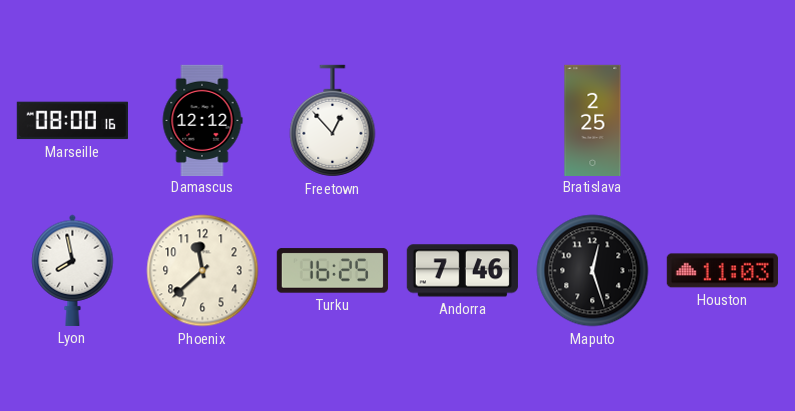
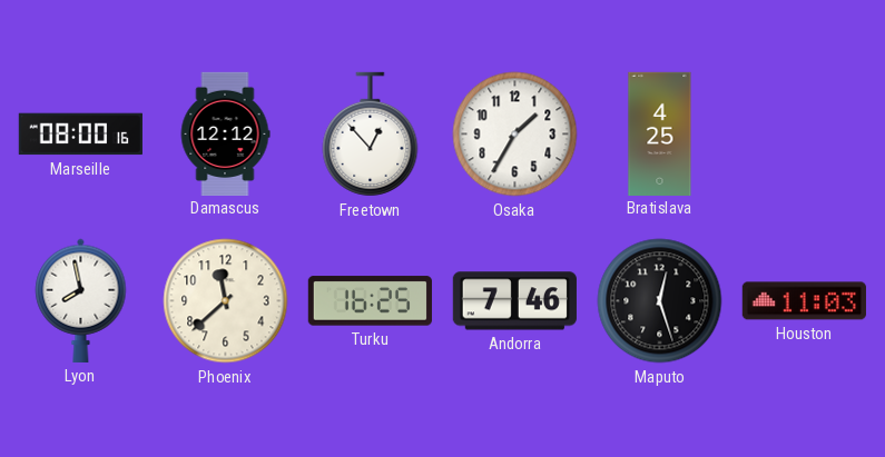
Osaka: none -> 1:35
Bratislava: 2:25 -> 4:25
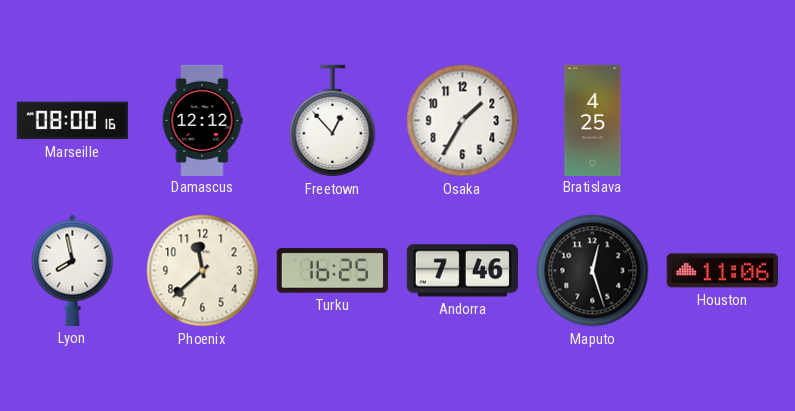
Houston: 11:03 -> 11:06
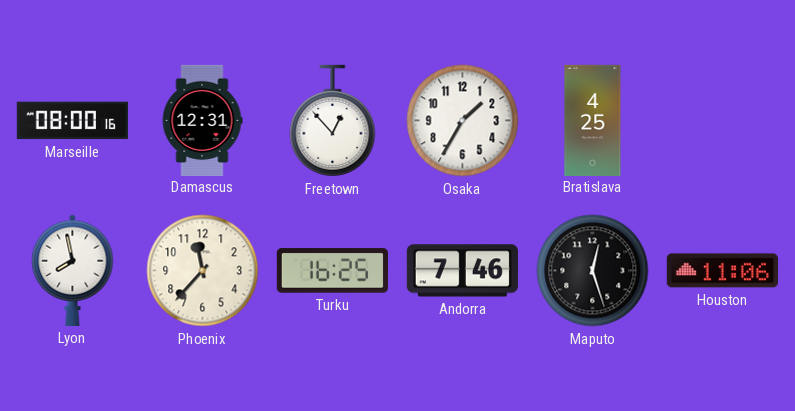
Damascus: 12:12 -> 12:31
Phoenix: 11:38 -> 11:37
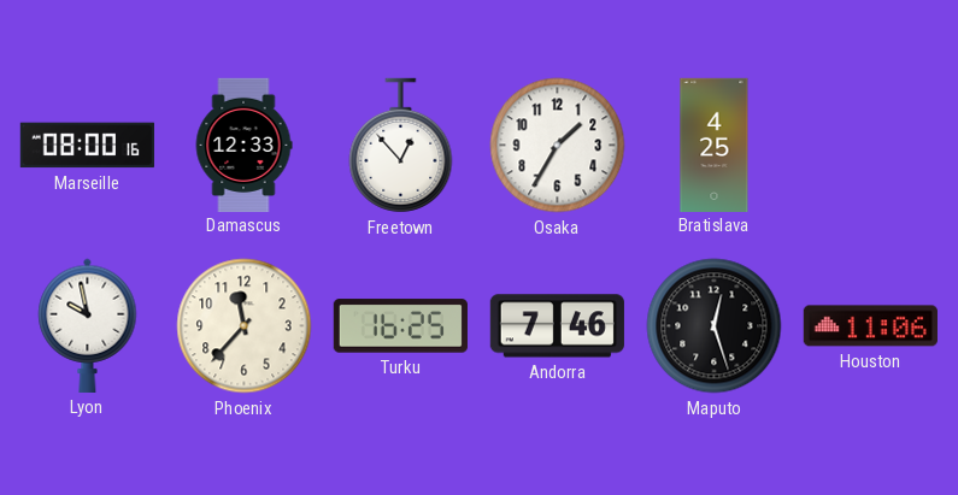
Damascus: 12:31 -> 12:33
Lyon: 7:58 -> 9:58
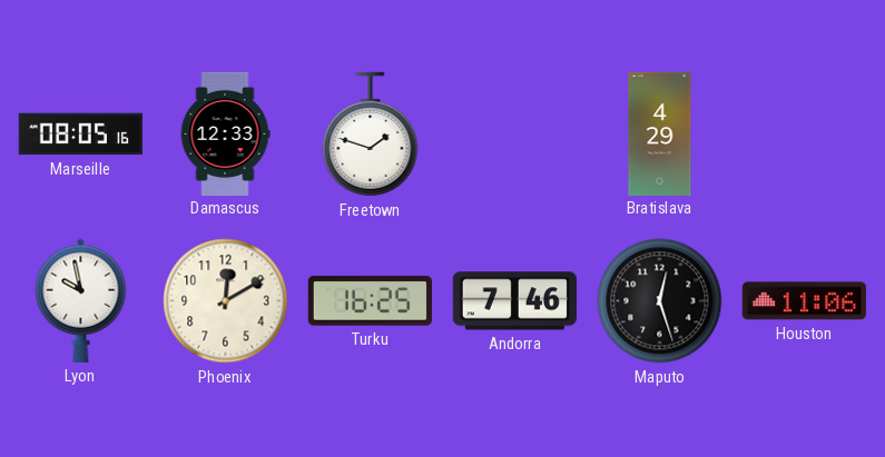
Marseille: 08:00 -> 08:05
Freetown: 12:53 -> 1:48
Osaka: 1:35 -> none
Bratislava: 4:25 -> 4:29
Phoenix: 11:37 -> 12:10
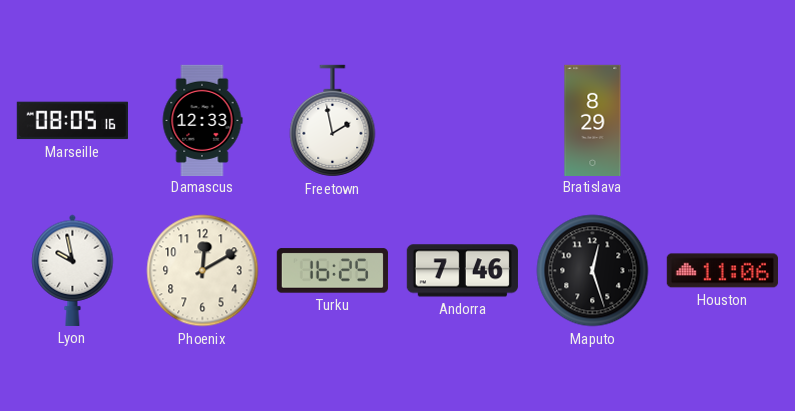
Freetown: 1:48 -> 1:58
Bratislava: 4:29 -> 8:29
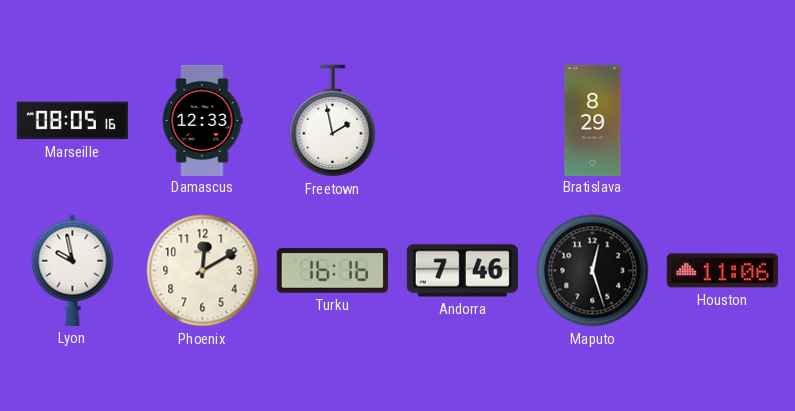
Turku: 16:25 -> 16:16
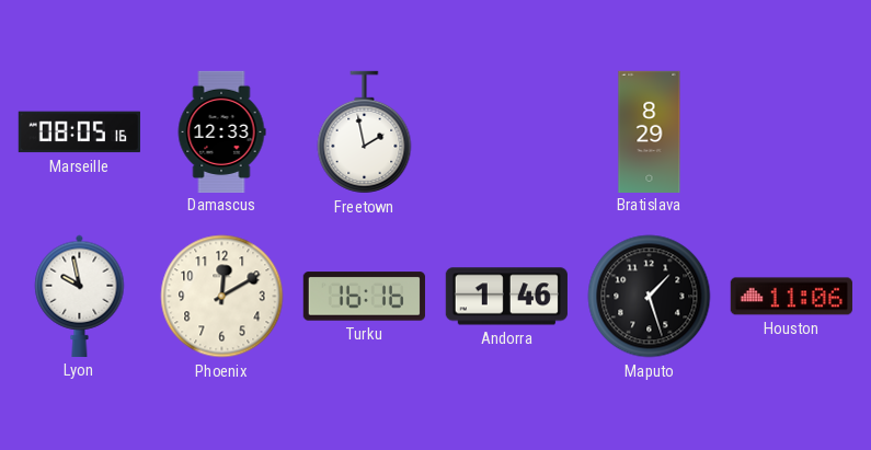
Andorra: 7:46 -> 1:46
Maputo: 12:27 -> 1:27
